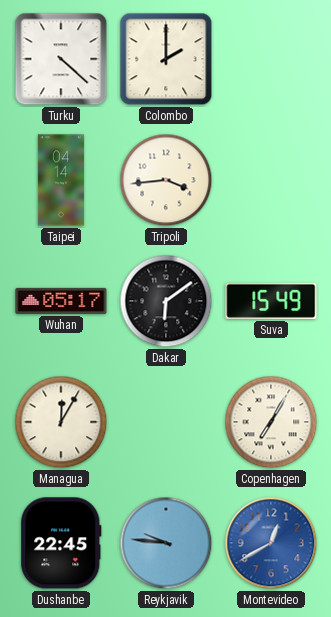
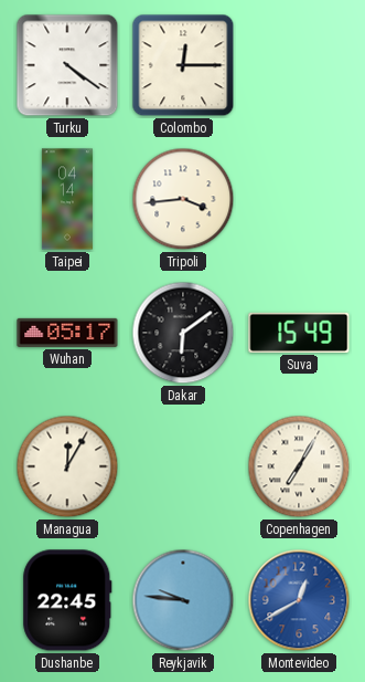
Turku: 4:22 -> 4:21
Colombo: 2:00 -> 12:15
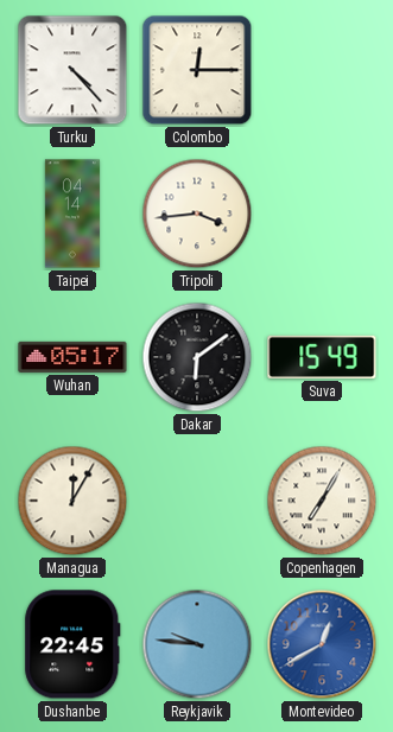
Turku: 4:21 -> 4:23
